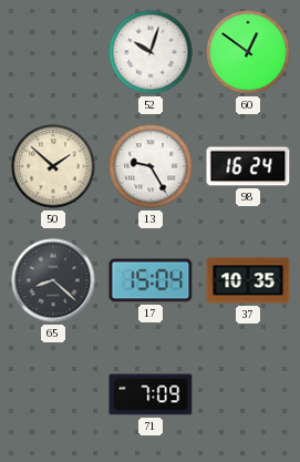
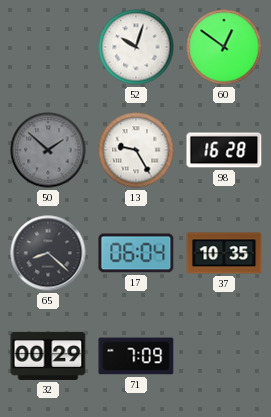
50 dial: cream -> grey
98: 16:24 -> 16:28
17: 15:04 -> 06:04
32: none -> 00:29
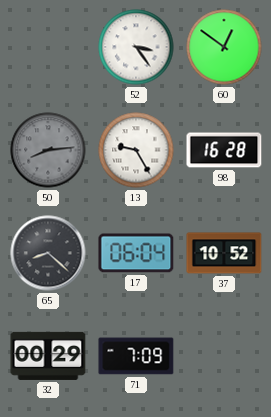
52: 10:03 -> 3:24
50: 1:52 -> 8:14
37: 10:35 -> 10:52
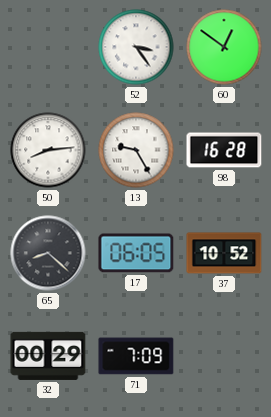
50 dial: grey -> white
17: 06:04 -> 06:05
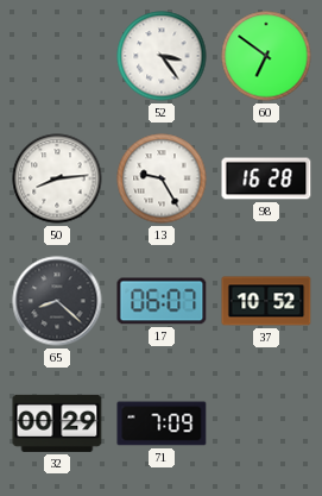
60: 12:51 -> 6:51
17: 06:05 -> 06:07
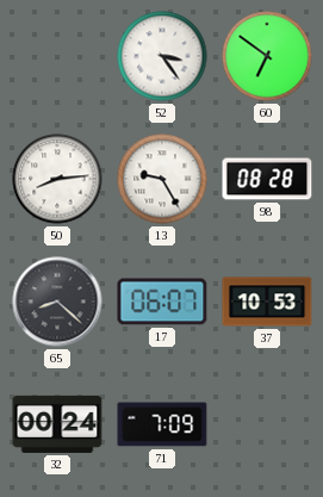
98: 16:28 -> 08:28
37: 10:52 -> 10:53
32: 00:29 -> 00:24
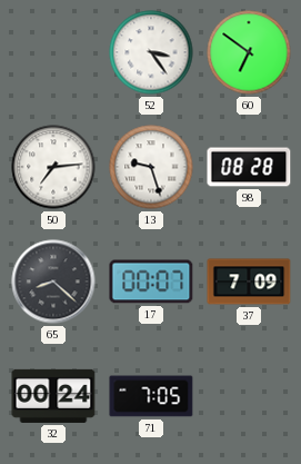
50: 8:14 -> 7:14
13: 9:25 -> 9:27
17: 06:07 -> 00:07
37: 10:53 -> 7:09
71: 7:09 -> 7:05
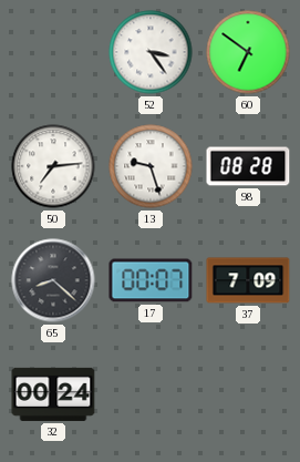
71: 7:05 -> none
